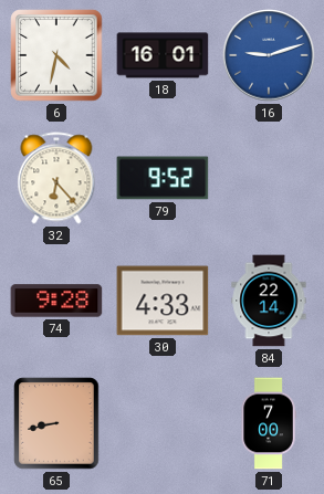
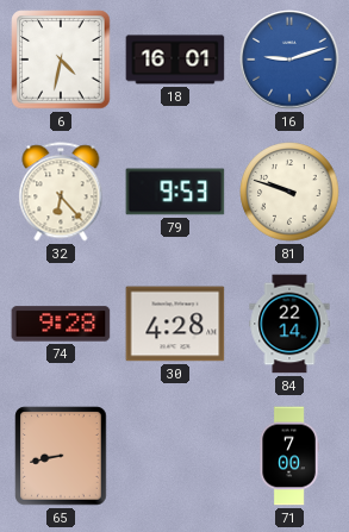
79: 9:52 -> 9:53
81: none -> 9:48
30: 4:33 -> 4:28
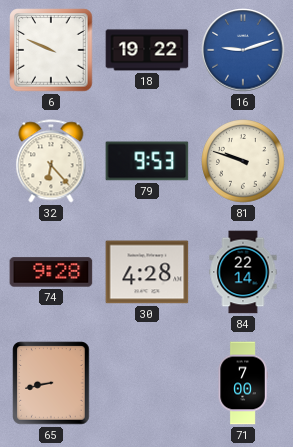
6: 4:32 -> 9:49
18: 16:01 -> 19:22
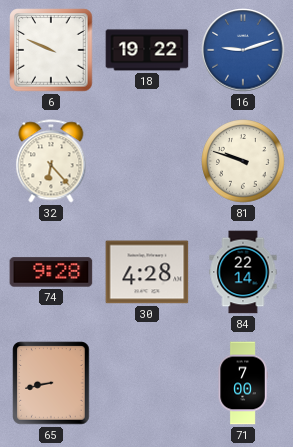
79: 9:53 -> none
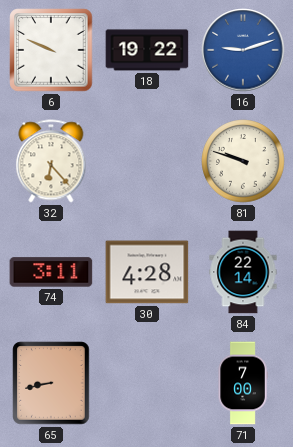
74: 9:28 -> 3:11
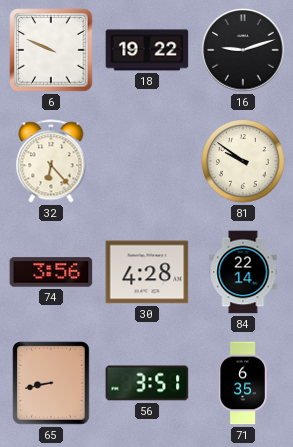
16 dial: blue -> black
81: 9:48 -> 9:51
74: 3:11 -> 3:56
56: none -> 3:51
71: 7:00 -> 6:35
